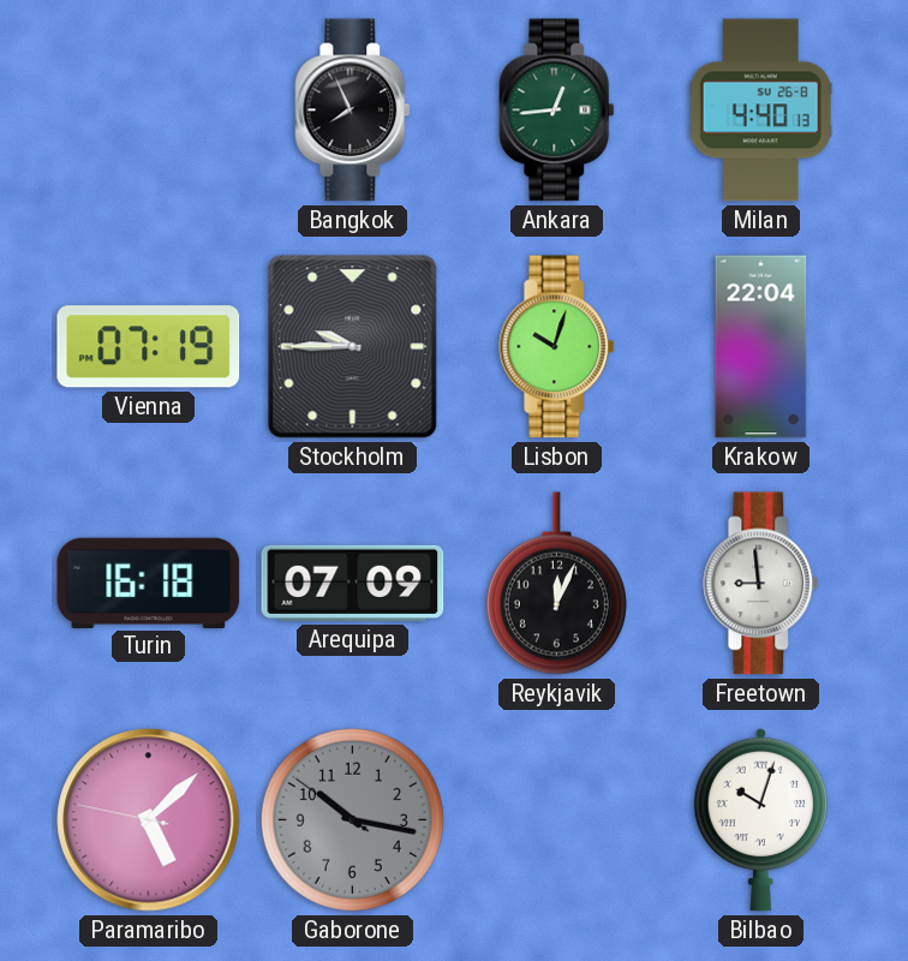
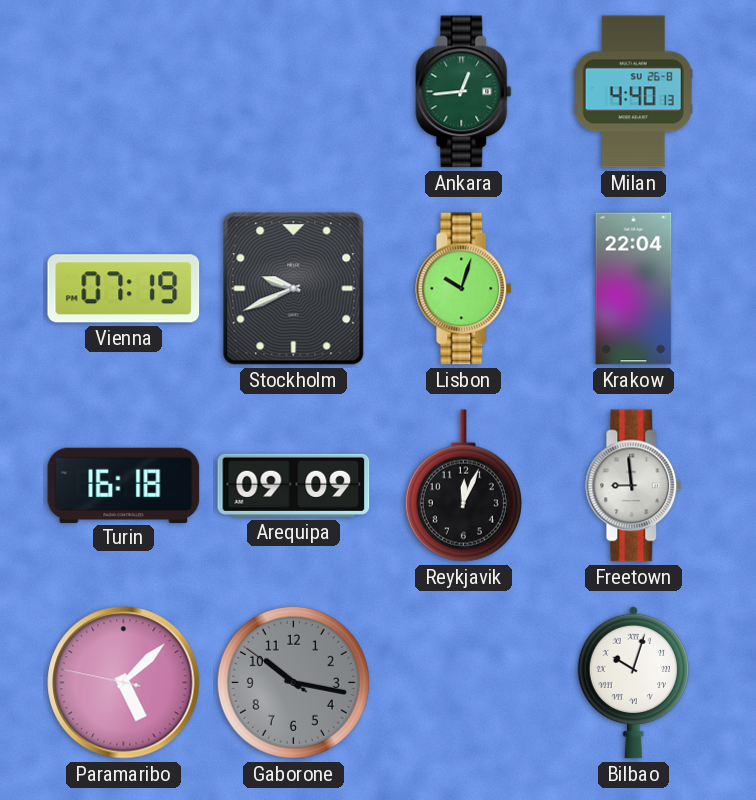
Bangkok: 7:56 -> none
Stockholm: 9:45 -> 9:41
Arequipa: 07:09 -> 09:09
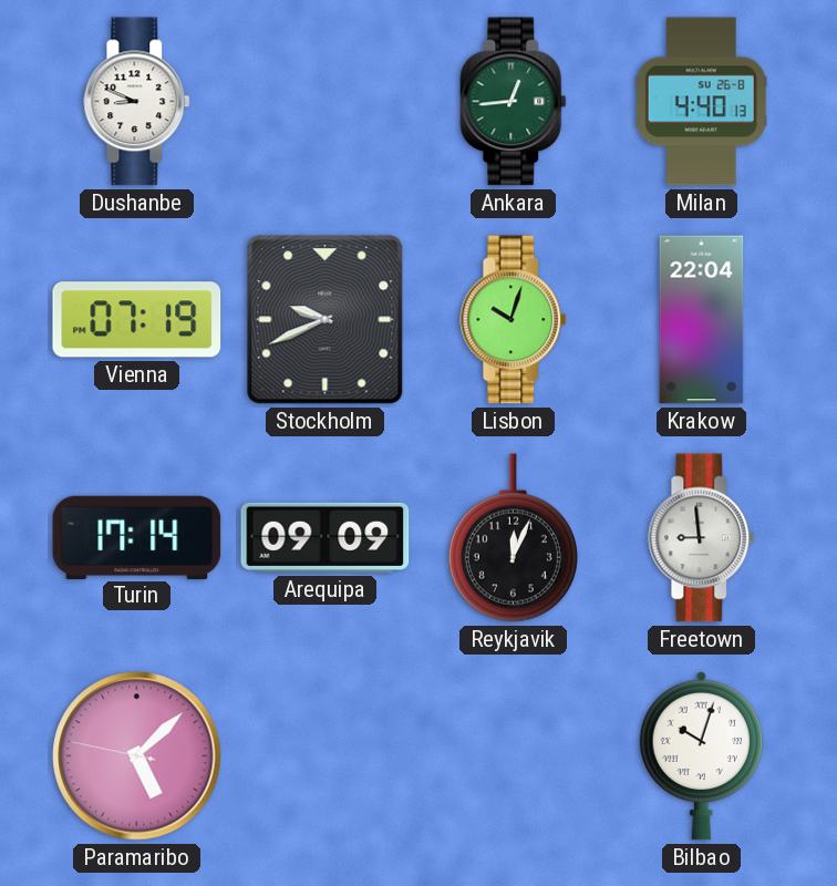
Dushanbe: none -> 8:49
Turin: 16:18 -> 17:14
Gaborone: 10:16 -> none
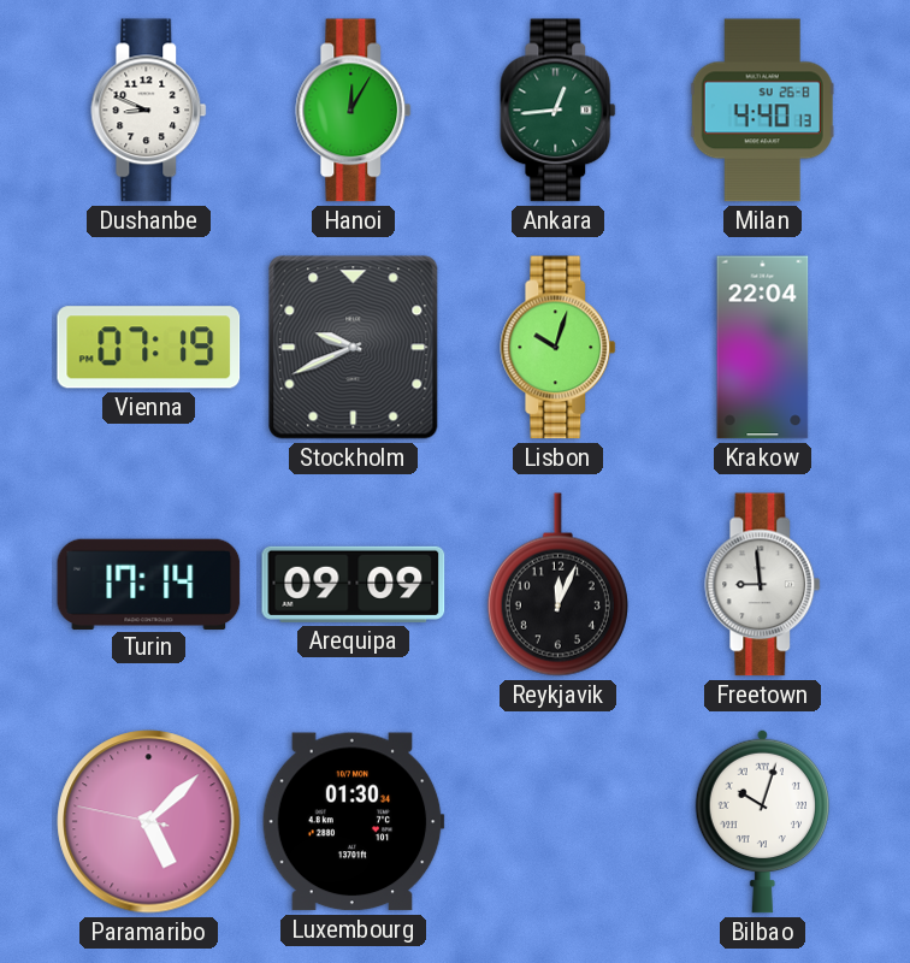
Hanoi: none -> 12:05
Luxembourg: none -> 01:30
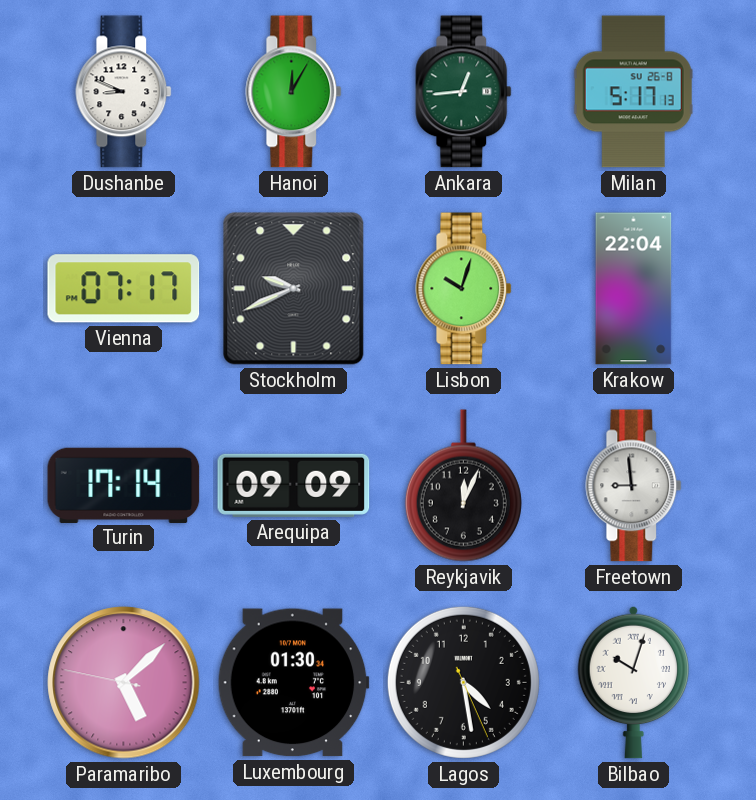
Milan: 4:40 -> 5:17
Vienna: 07:19 -> 07:17
Lagos: none -> 4:28
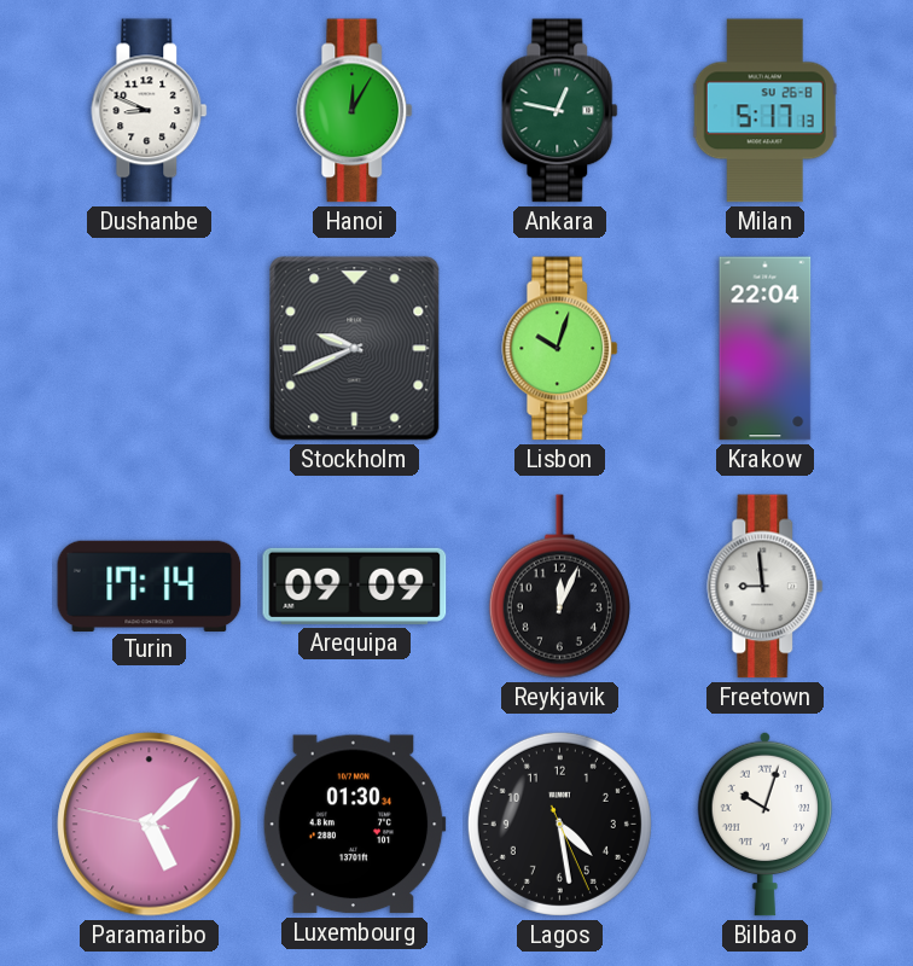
Ankara: 12:44 -> 12:47
Vienna: 07:17 -> none
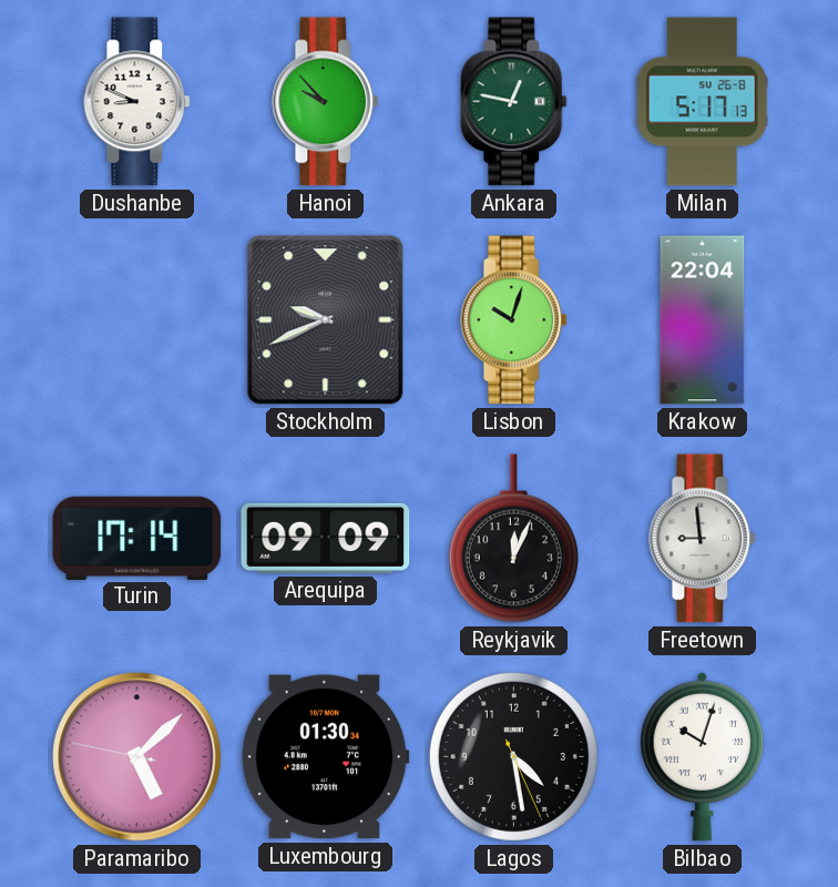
Hanoi: 12:05 -> 9:53
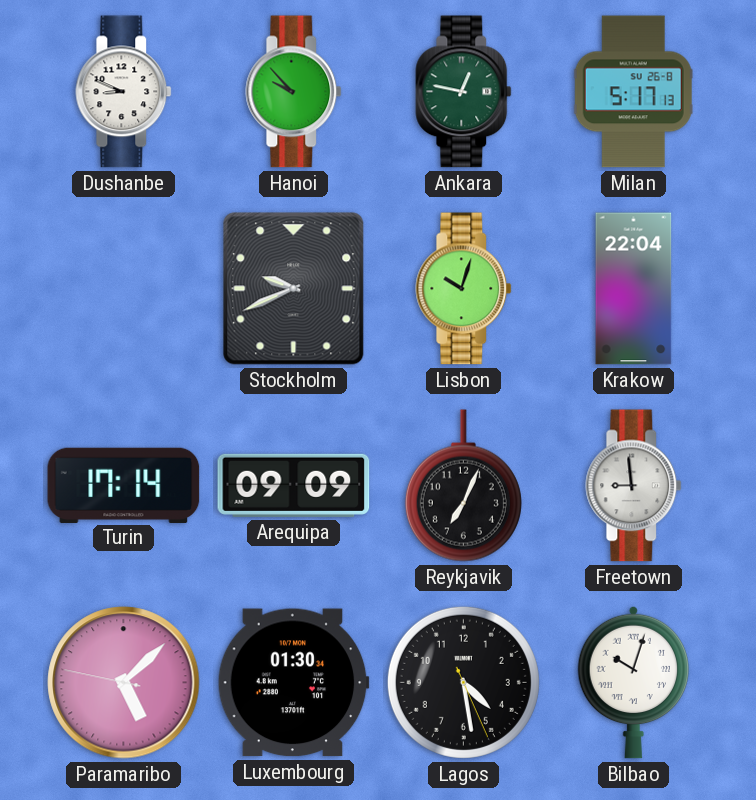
Reykjavik: 12:04 -> 7:04
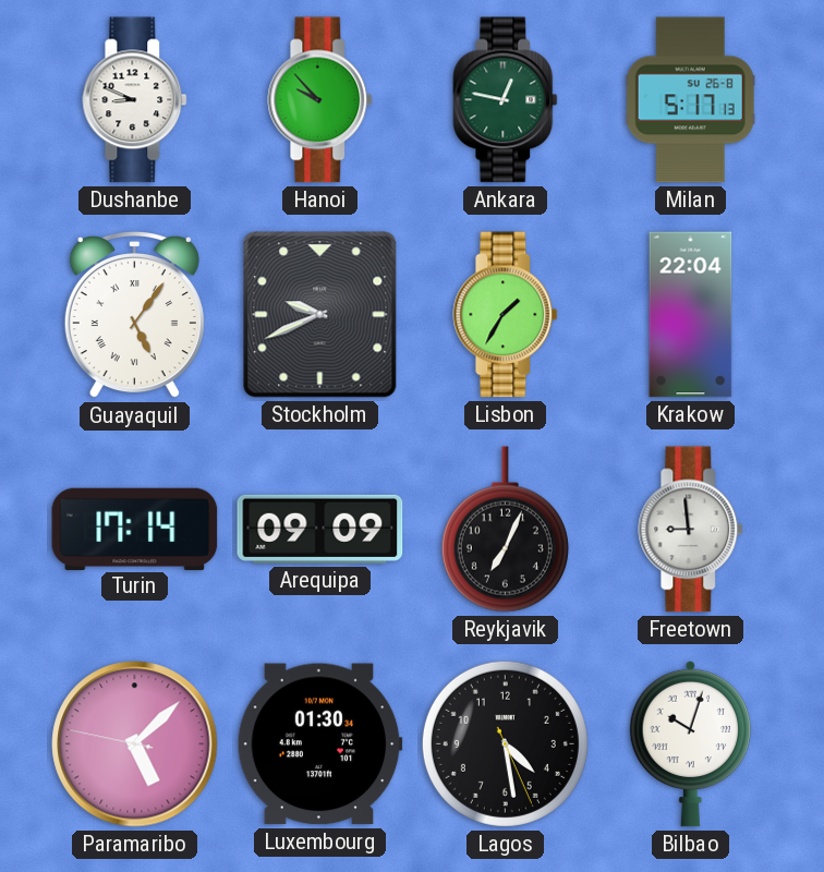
Guayaquil: none -> 5:06
Lisbon: 10:03 -> 1:35
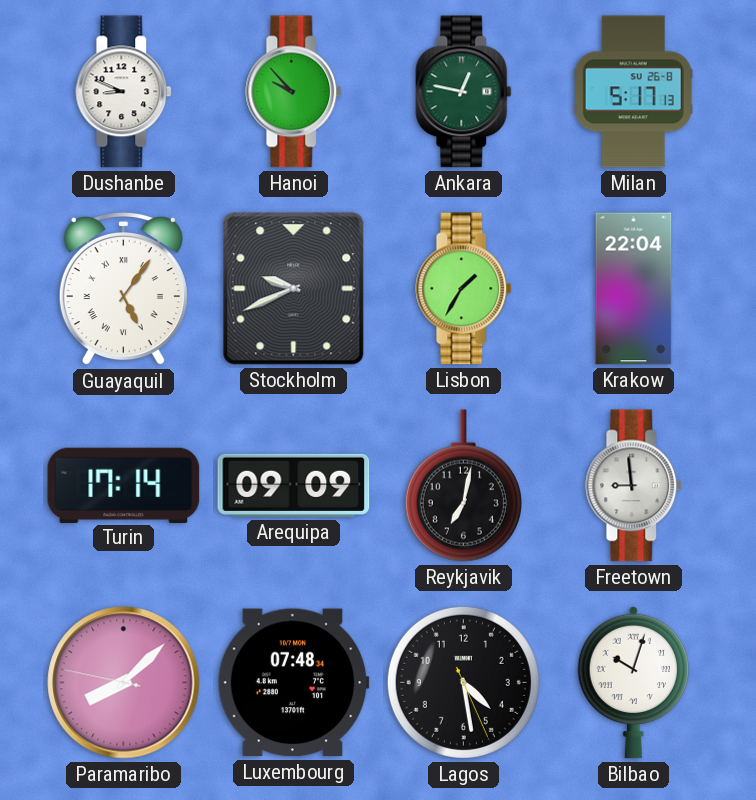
Reykjavik: 7:04 -> 7:02
Paramaribo: 5:07 -> 8:07
Luxembourg: 01:30 -> 07:48
